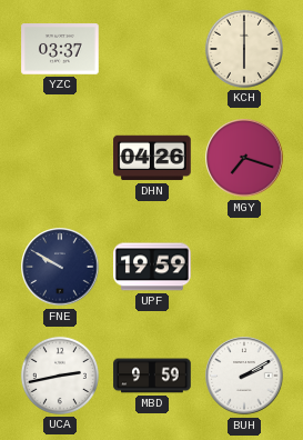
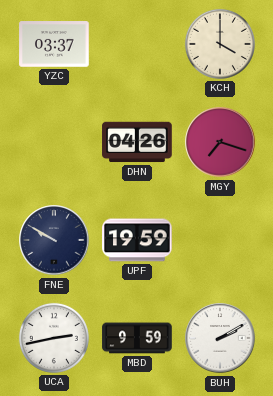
KCH: 6:00 -> 4:00
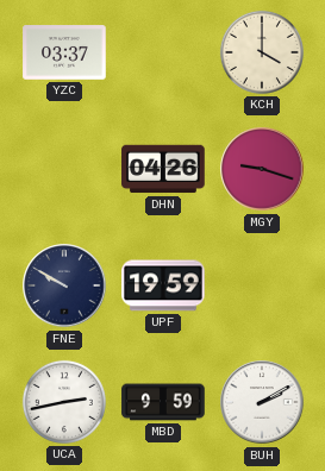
MGY: 7:18 -> 9:18
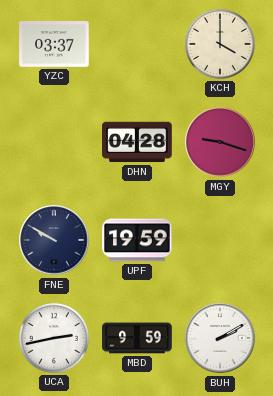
DHN: 04:26 -> 04:28
